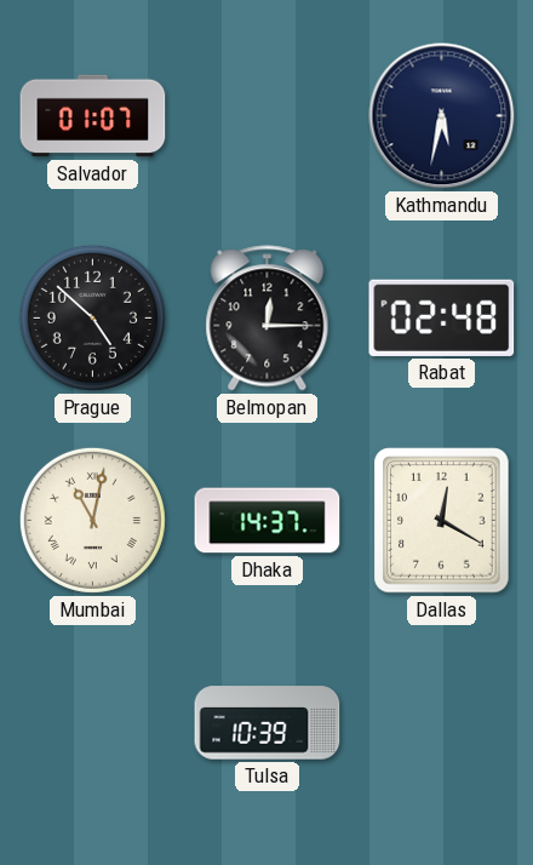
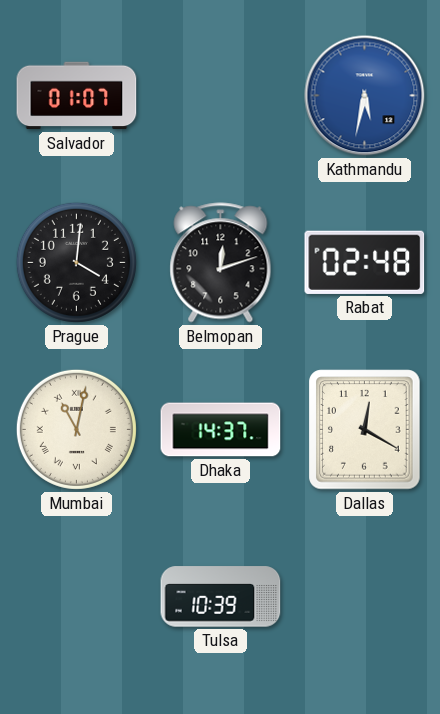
Kathmandu dial: navy -> blue
Prague: 4:52 -> 4:01
Belmopan: 12:15 -> 12:12
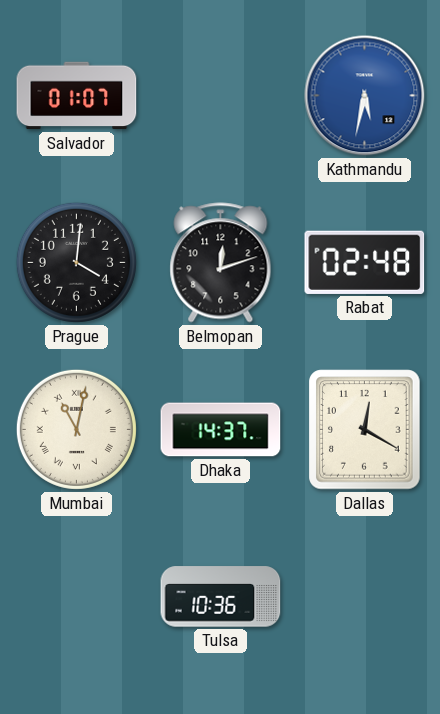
Tulsa: 10:39 -> 10:36
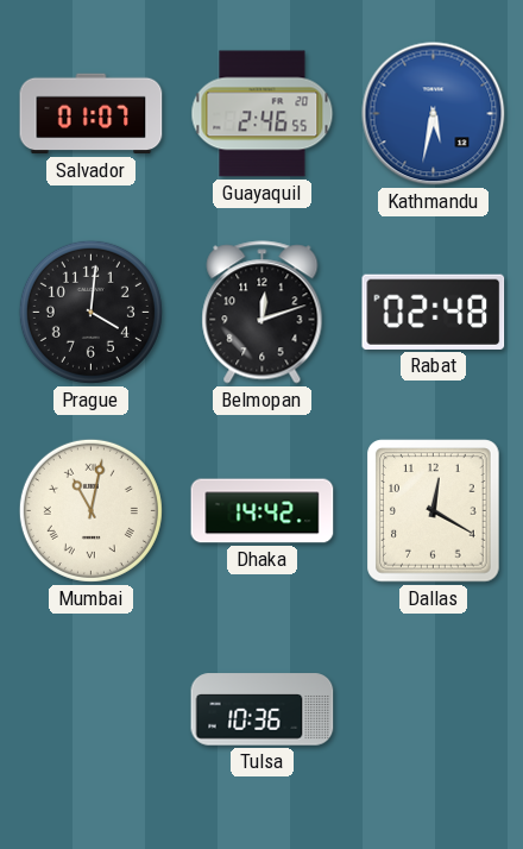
Guayaquil: none -> 2:46
Dhaka: 14:37 -> 14:42
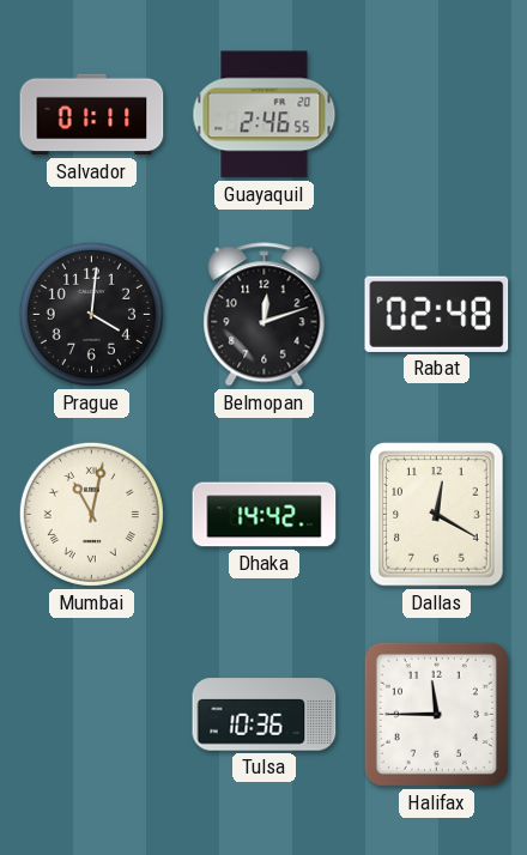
Salvador: 01:07 -> 01:11
Kathmandu: 5:32 -> none
Halifax: none -> 11:45
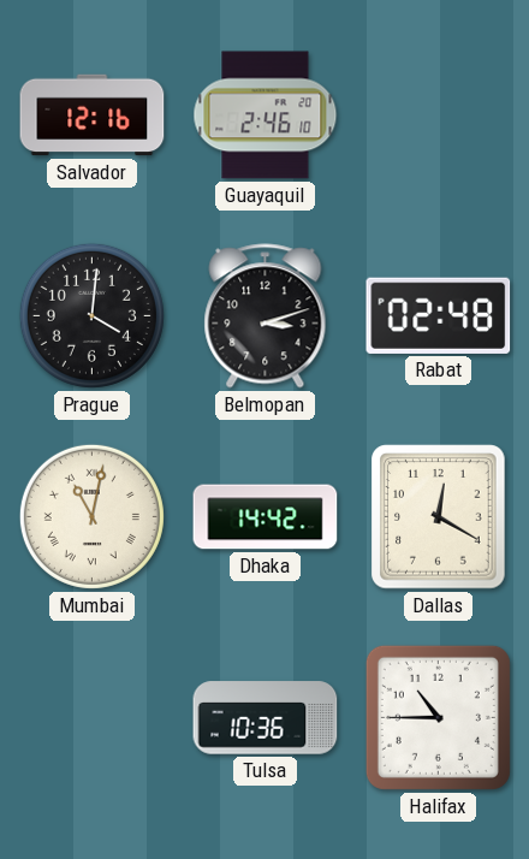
Salvador: 01:11 -> 12:16
Guayaquil: 2:46:55 -> 2:46:10
Belmopan: 12:12 -> 3:12
Halifax: 11:45 -> 10:45
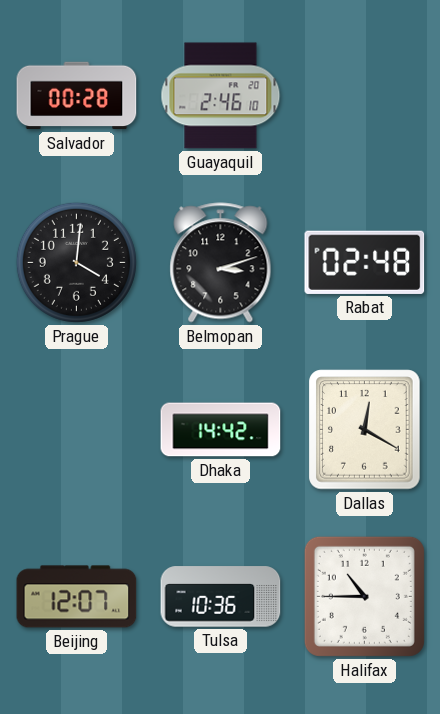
Salvador: 12:16 -> 00:28
Mumbai: 11:02 -> none
Beijing: none -> 12:07
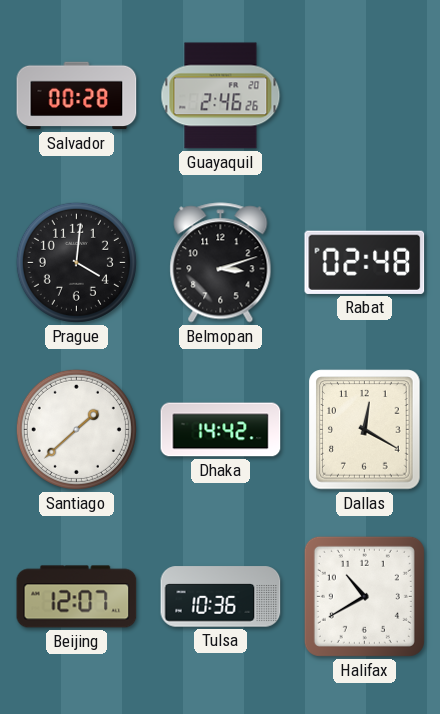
Guayaquil: 2:46:10 -> 2:46:26
Santiago: none -> 1:38
Halifax: 10:45 -> 10:40
